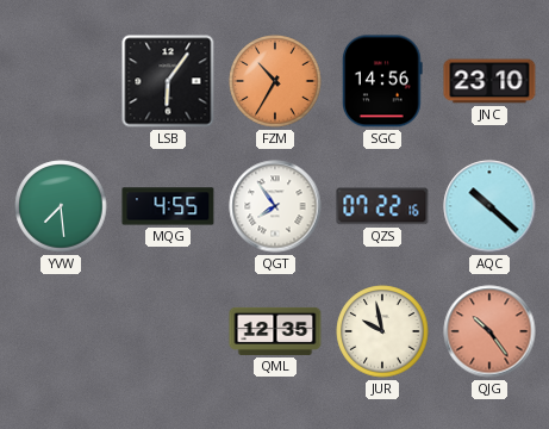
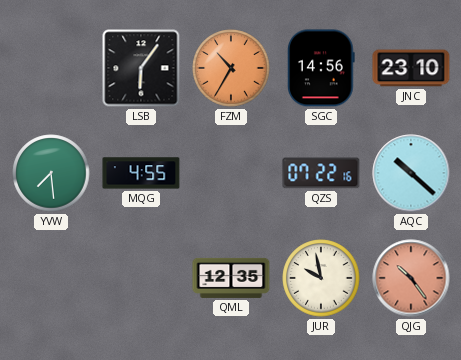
QGT: 7:54 -> none
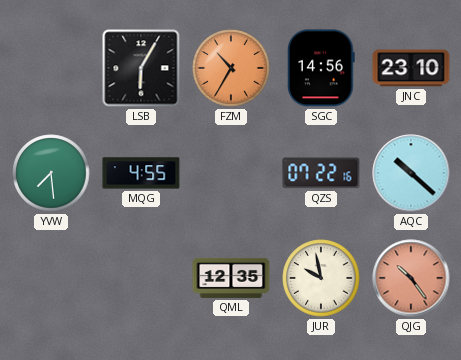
LSB: 6:06 -> 6:05
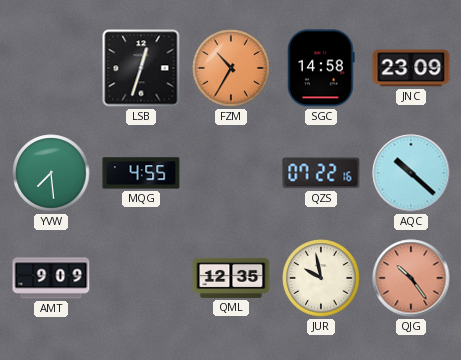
LSB: 6:05 -> 12:33
SGC: 14:56 -> 14:58
JNC: 23:10 -> 23:09
AMT: none -> 9:09
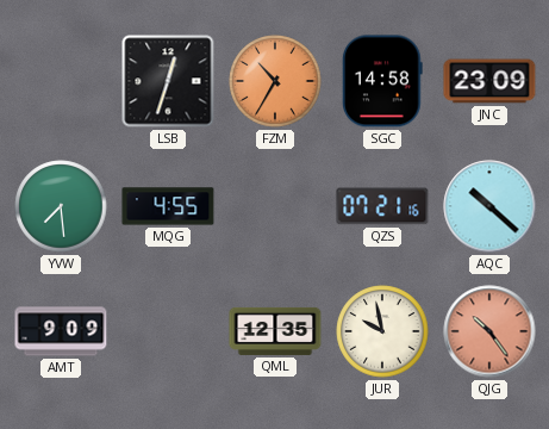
QZS: 07:22 -> 07:21
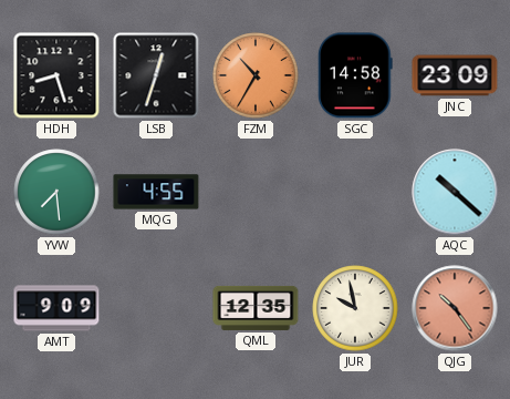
HDH: none -> 8:27
QZS: 07:21 -> none
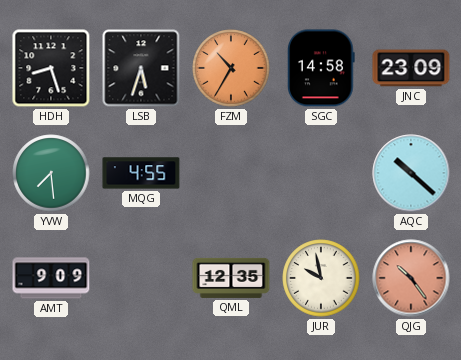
LSB: 12:33 -> 5:33
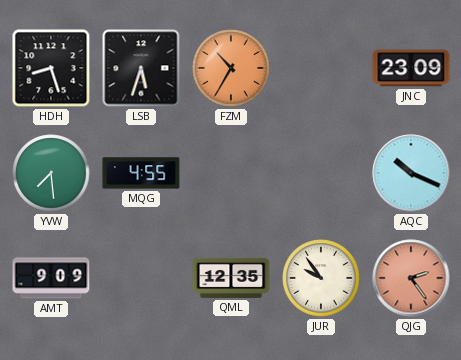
SGC: 14:58 -> none
AQC: 10:22 -> 10:19
JUR: 9:58 -> 9:54
QJG: 10:24 -> 2:24
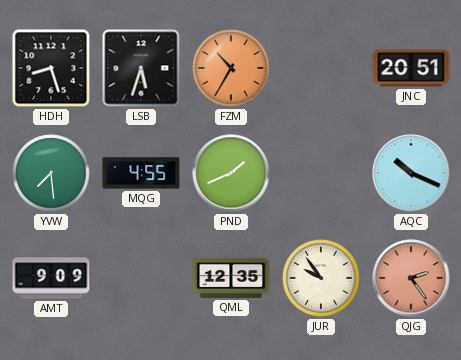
JNC: 23:09 -> 20:51
PND: none -> 1:41
